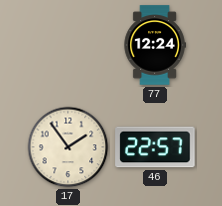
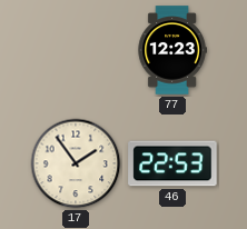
77: 12:24 -> 12:23
46: 22:57 -> 22:53
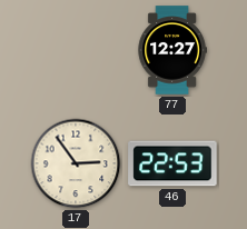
77: 12:23 -> 12:27
17: 1:54 -> 2:54
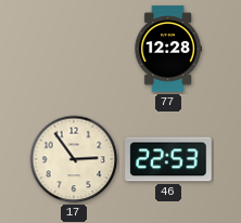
77: 12:27 -> 12:28
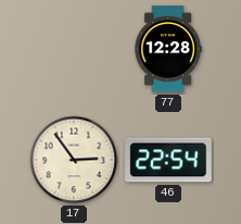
46: 22:53 -> 22:54
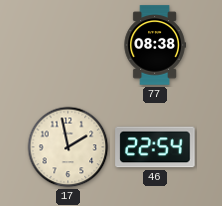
77: 12:28 -> 08:38
17: 2:54 -> 1:58
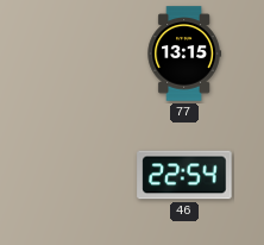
77: 08:38 -> 13:15
17: 1:58 -> none
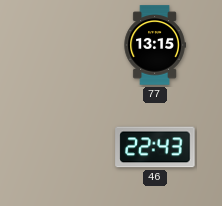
46: 22:54 -> 22:43
